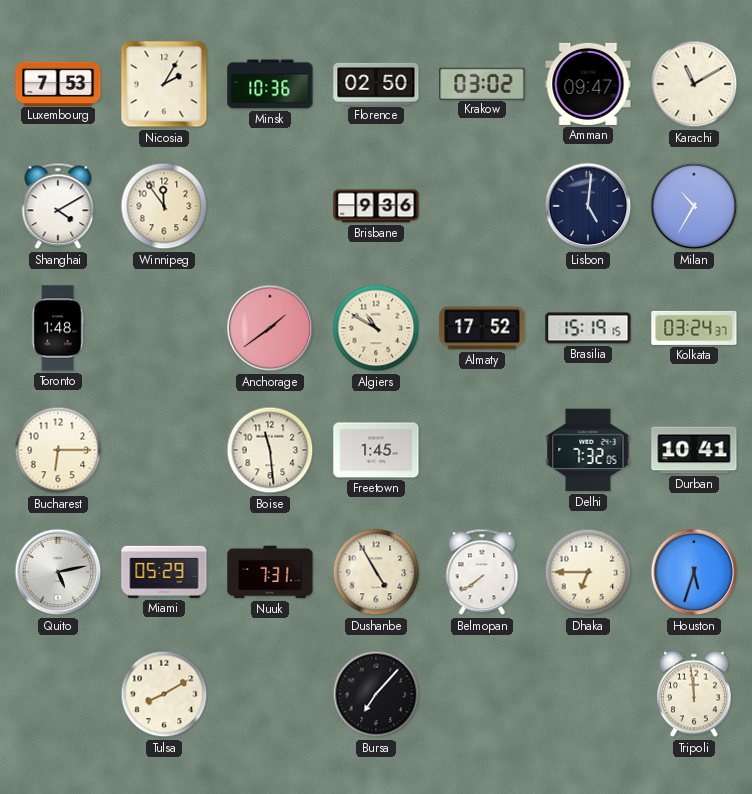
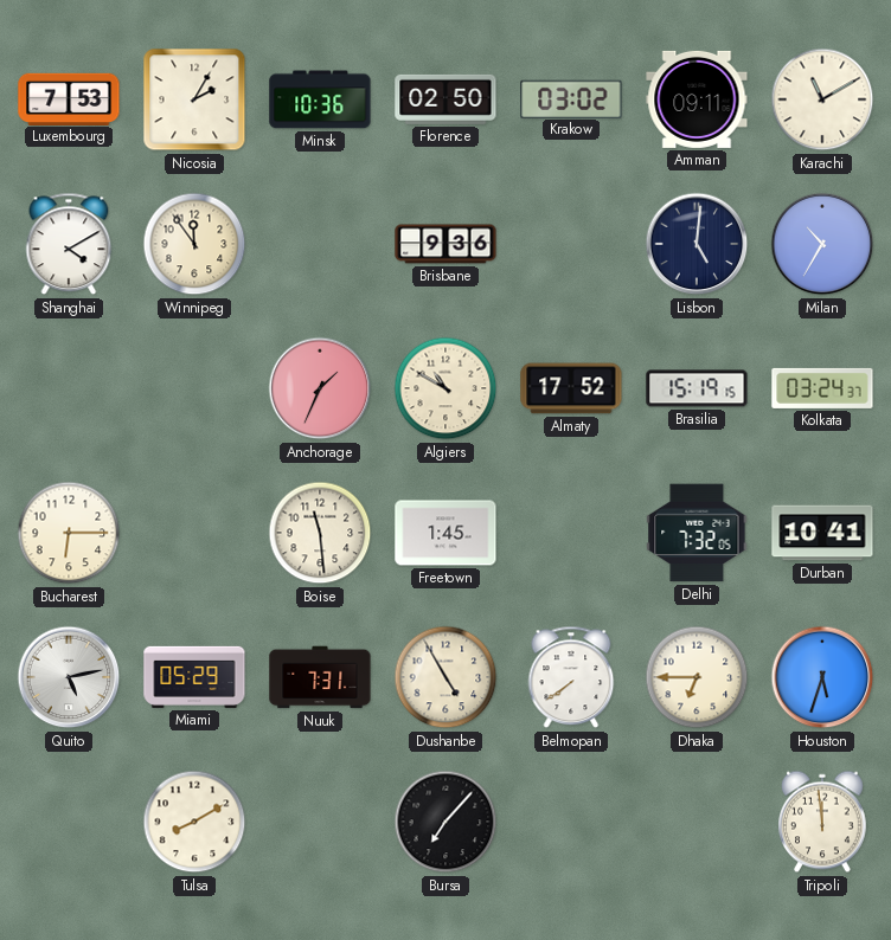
Amman: 09:47 -> 09:11
Toronto: 1:48 -> none
Anchorage: 1:39 -> 1:34
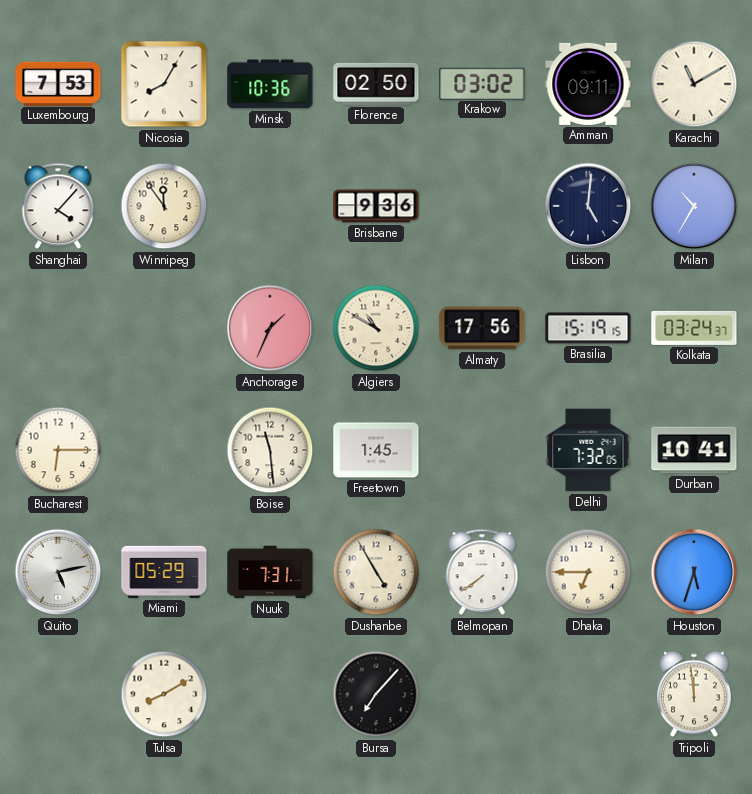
Nicosia: 2:05 -> 8:05
Shanghai: 4:10 -> 4:07
Almaty: 17:52 -> 17:56
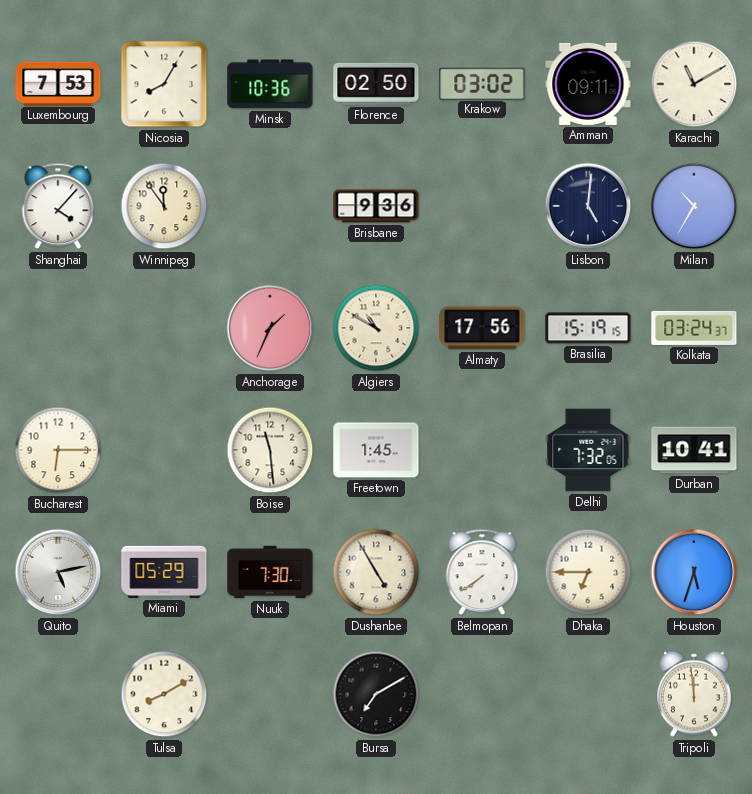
Nuuk: 7:31 -> 7:30
Bursa: 7:07 -> 7:10
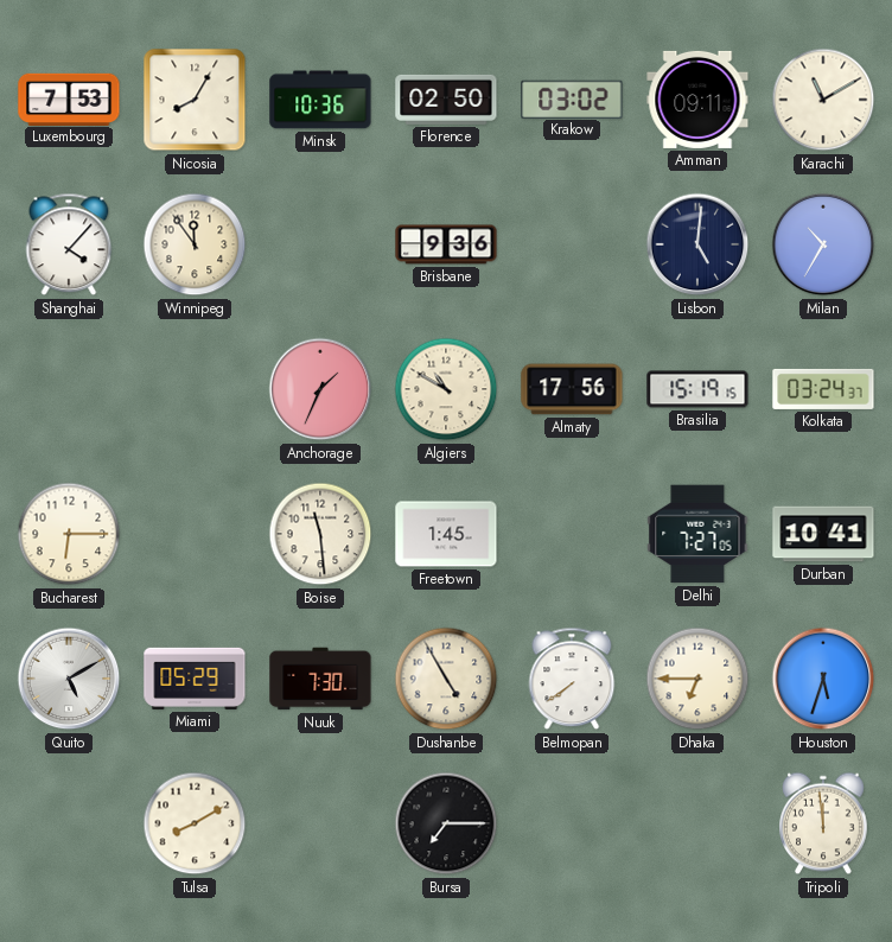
Delhi: 7:32 -> 7:27
Quito: 5:13 -> 5:10
Bursa: 7:10 -> 7:15
